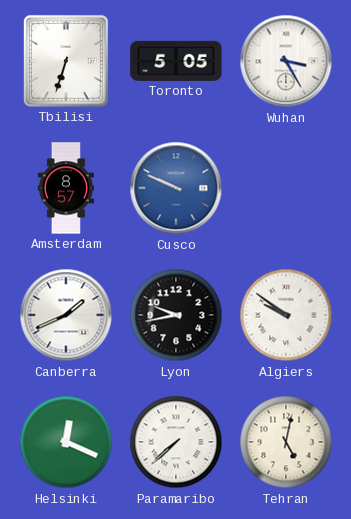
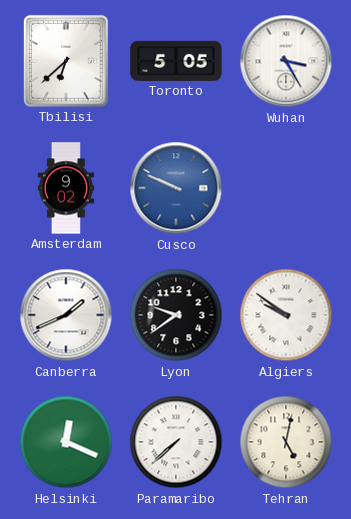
Tbilisi: 6:33 -> 6:38
Amsterdam: 8:57 -> 9:02
Lyon: 9:43 -> 9:39
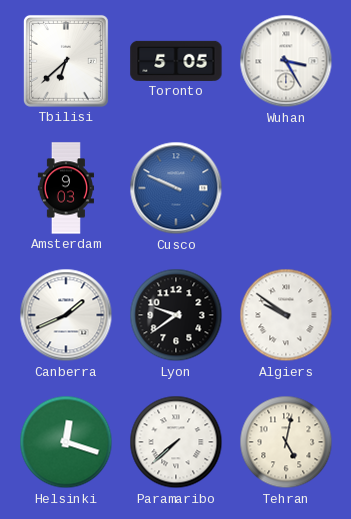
Amsterdam: 9:02 -> 9:03
Helsinki: 12:19 -> 12:18
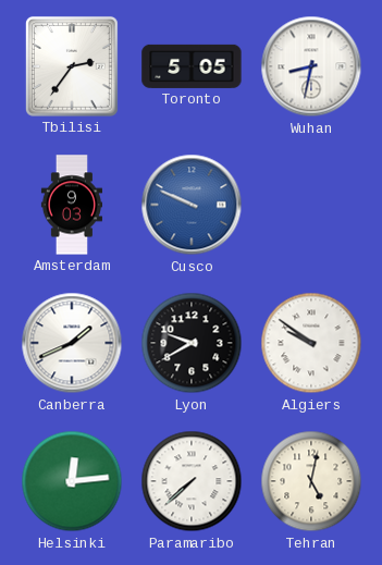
Tbilisi: 6:38 -> 2:36
Wuhan: 3:25 -> 8:32
Lyon: 9:39 -> 9:40
Helsinki: 12:18 -> 12:14
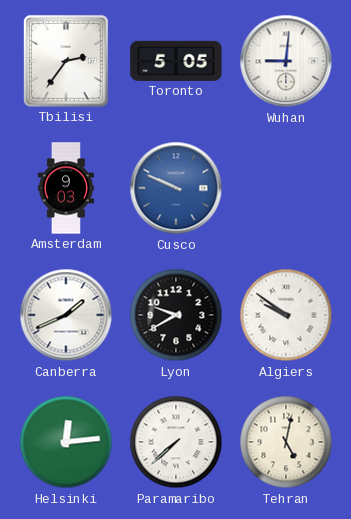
Wuhan: 8:32 -> 9:01
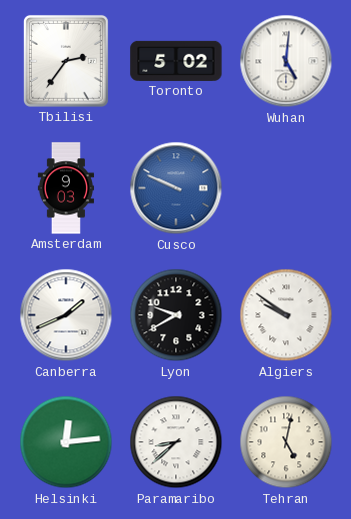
Toronto: 5:05 -> 5:02
Wuhan: 9:01 -> 5:01
Paramaribo: 7:38 -> 8:38
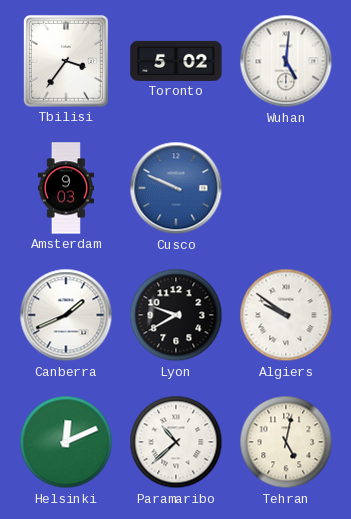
Tbilisi: 2:36 -> 3:36
Helsinki: 12:14 -> 12:11
Paramaribo: 8:38 -> 10:38
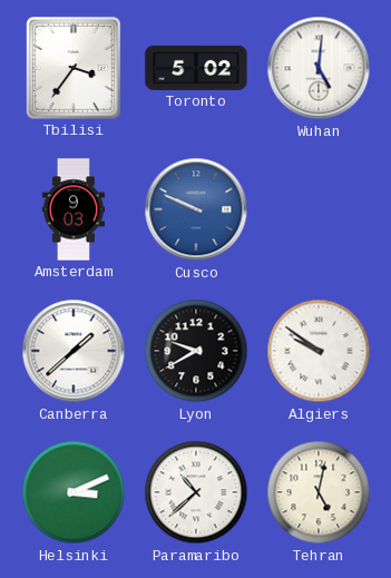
Canberra: 1:41 -> 1:38
Helsinki: 12:11 -> 3:11
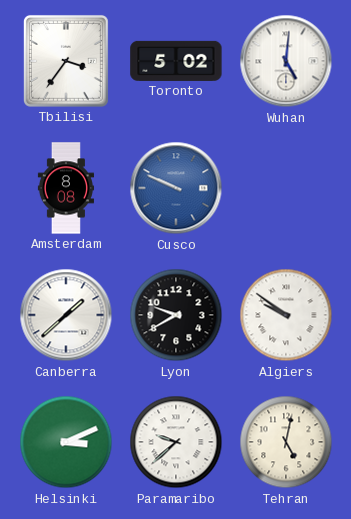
Amsterdam: 9:03 -> 8:08
Paramaribo: 10:38 -> 9:38
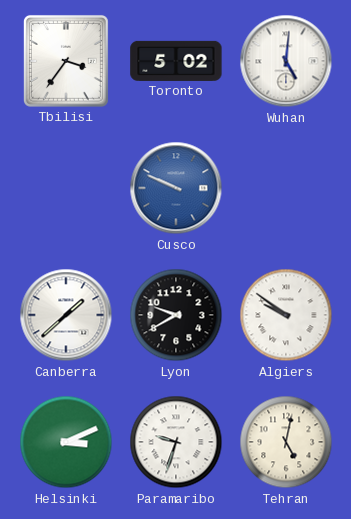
Amsterdam: 8:08 -> none
Paramaribo: 9:38 -> 9:33
